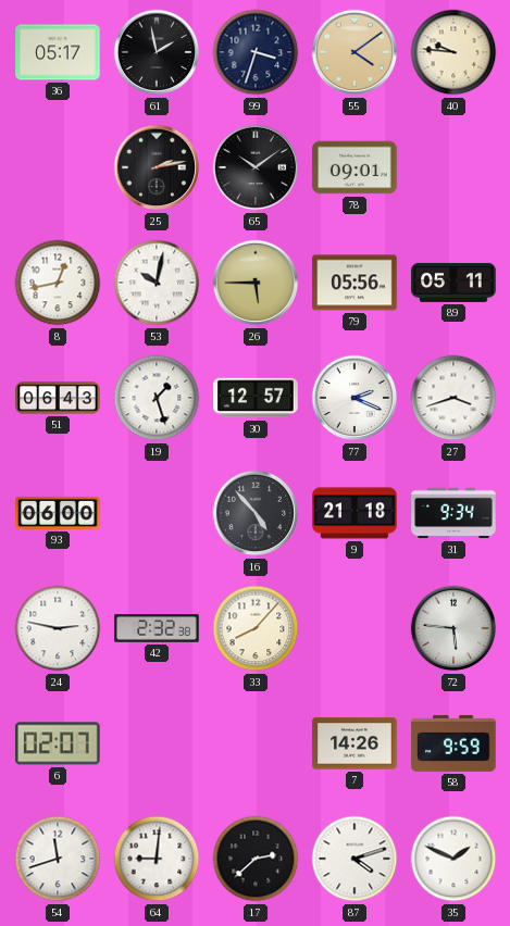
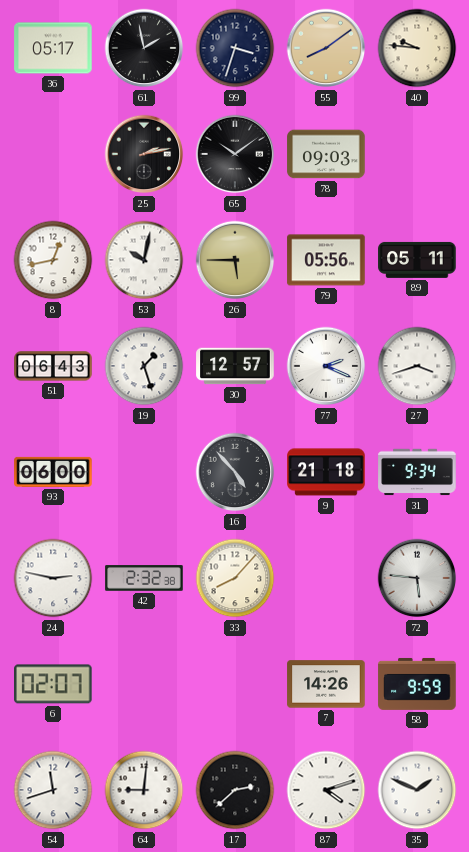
55: 4:09 -> 8:09
78: 09:01 -> 09:03
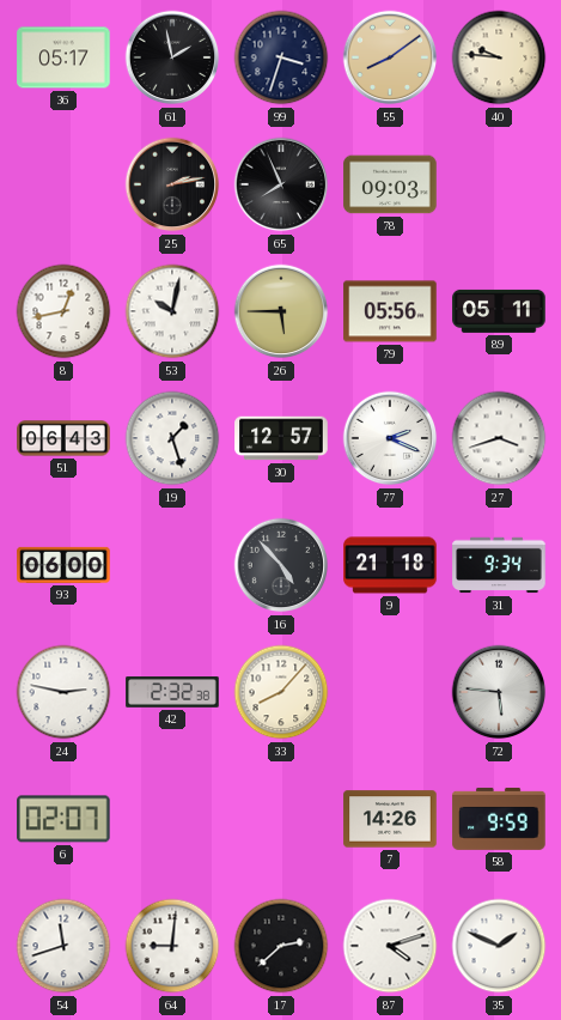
65: 10:09 -> 7:56
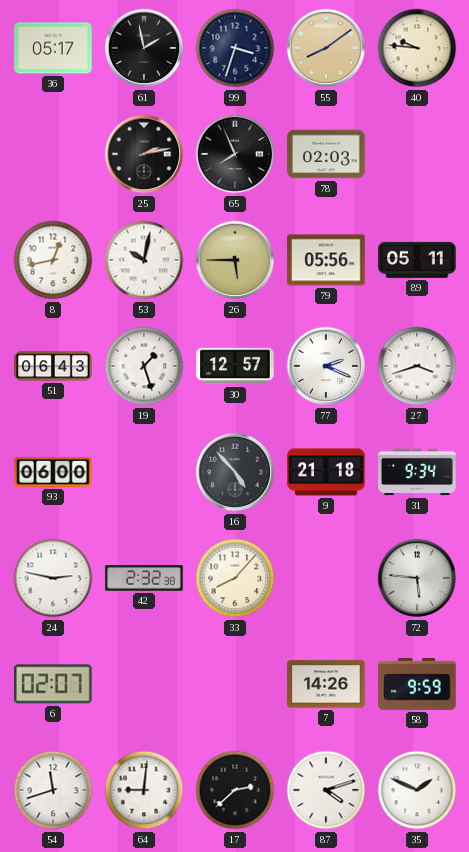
78: 09:03 -> 02:03
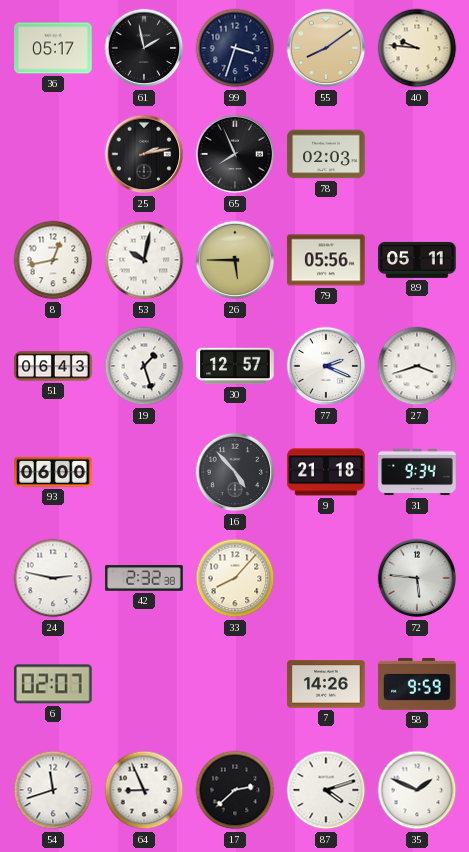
64: 9:01 -> 8:56
